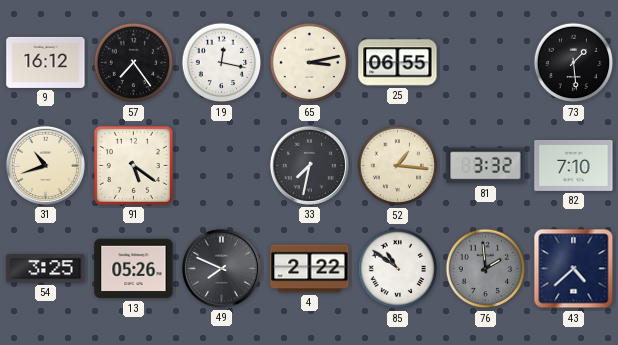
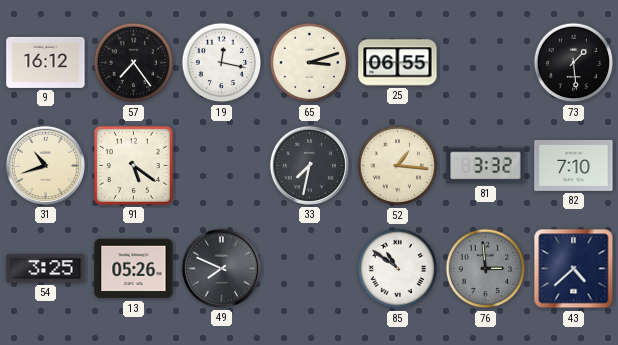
65: 3:13 -> 3:12
4: 2:22 -> none
76: 1:59 -> 2:59
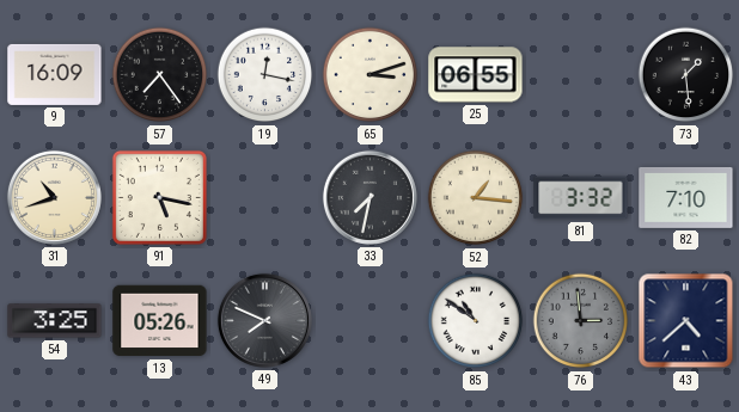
9: 16:12 -> 16:09
91: 5:21 -> 5:17
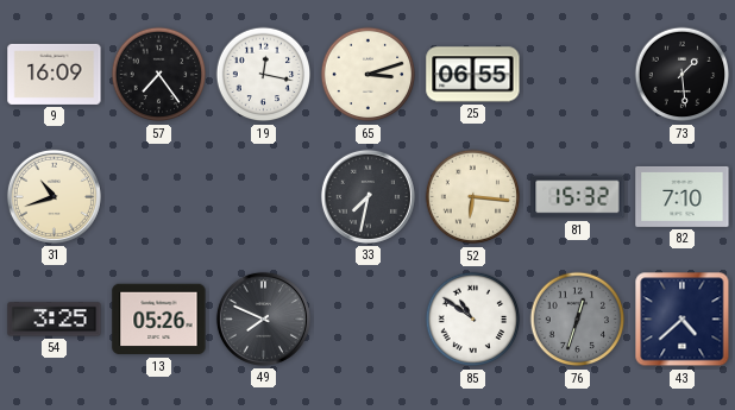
91: 5:17 -> none
52: 1:16 -> 6:16
81: 3:32 -> 15:32
76: 2:59 -> 12:33
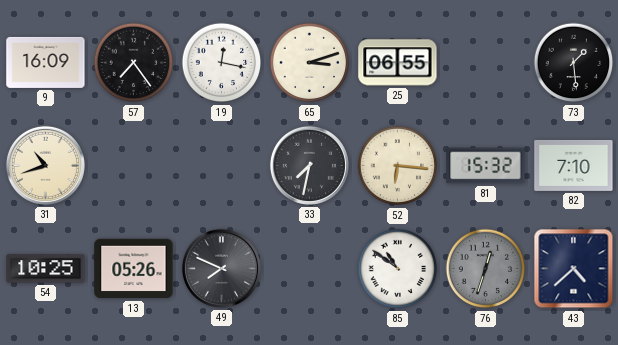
54: 3:25 -> 10:25
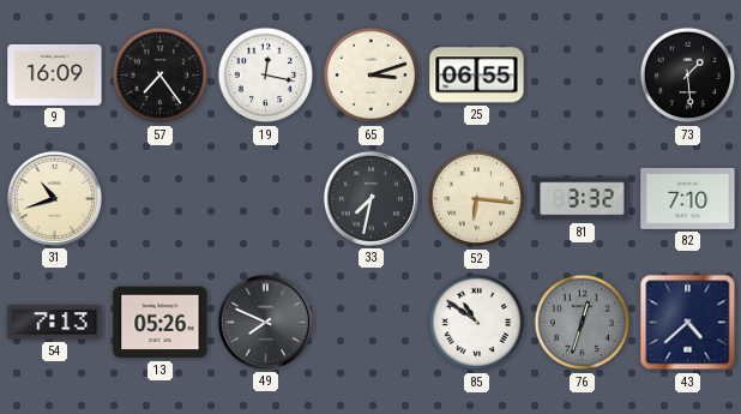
81: 15:32 -> 3:32
54: 10:25 -> 7:13
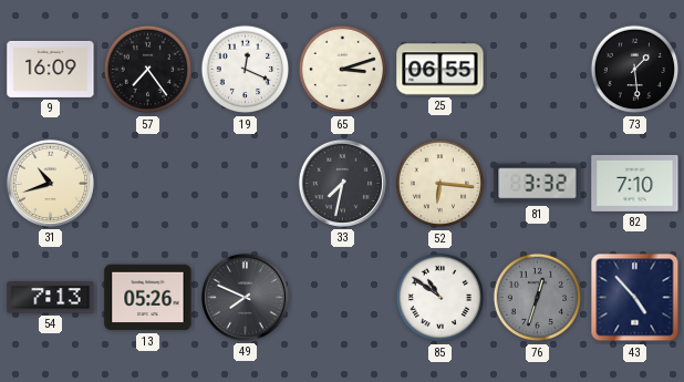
19: 12:17 -> 12:19
43: 4:38 -> 4:53
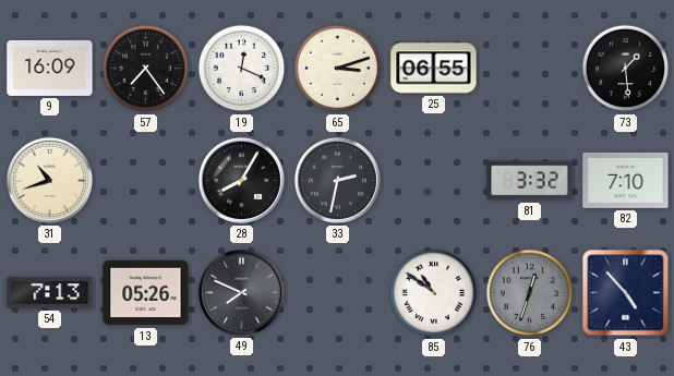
28: none -> 8:05
33: 7:32 -> 2:32
52: 6:16 -> none
